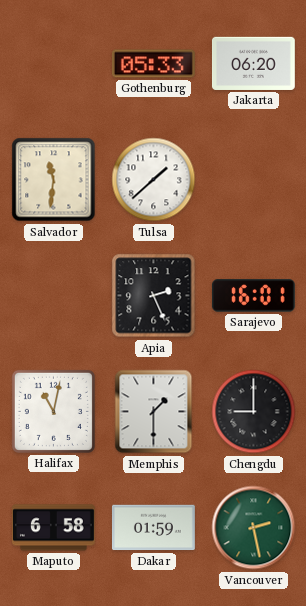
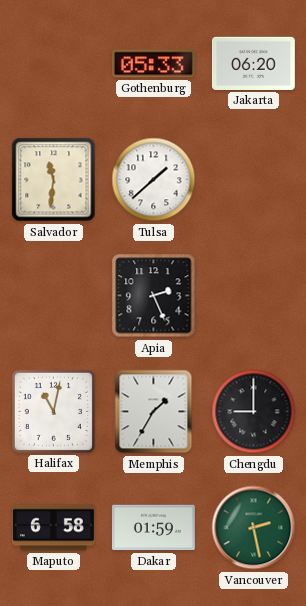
Sarajevo: 16:01 -> none
Memphis: 1:30 -> 1:35
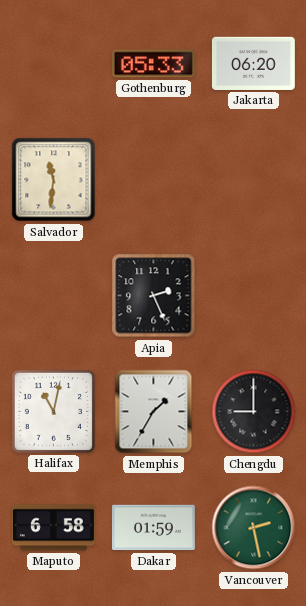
Tulsa: 1:38 -> none
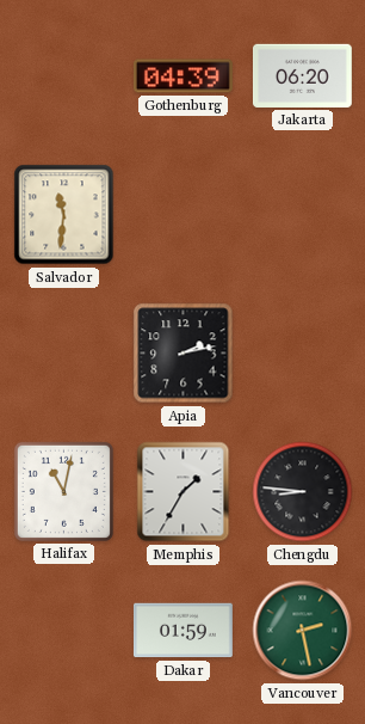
Gothenburg: 05:33 -> 04:39
Apia: 2:26 -> 2:13
Chengdu: 9:00 -> 8:46
Maputo: 6:58 -> none
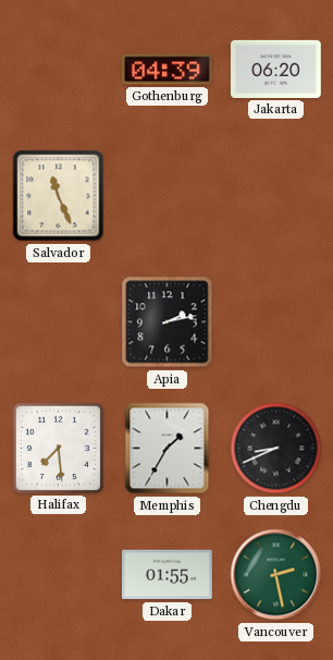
Salvador: 11:31 -> 11:26
Halifax: 11:02 -> 7:29
Chengdu: 8:46 -> 8:41
Dakar: 01:59 -> 01:55
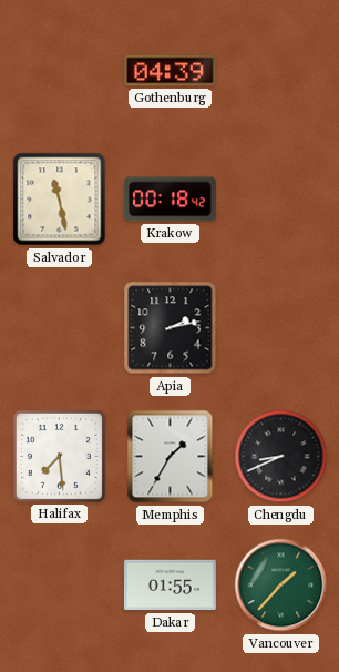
Jakarta: 06:20 -> none
Salvador: 11:26 -> 11:28
Krakow: none -> 00:18
Vancouver: 2:28 -> 1:37
